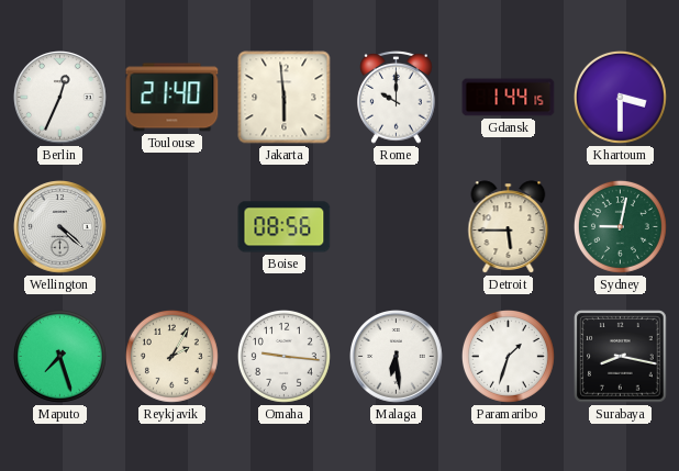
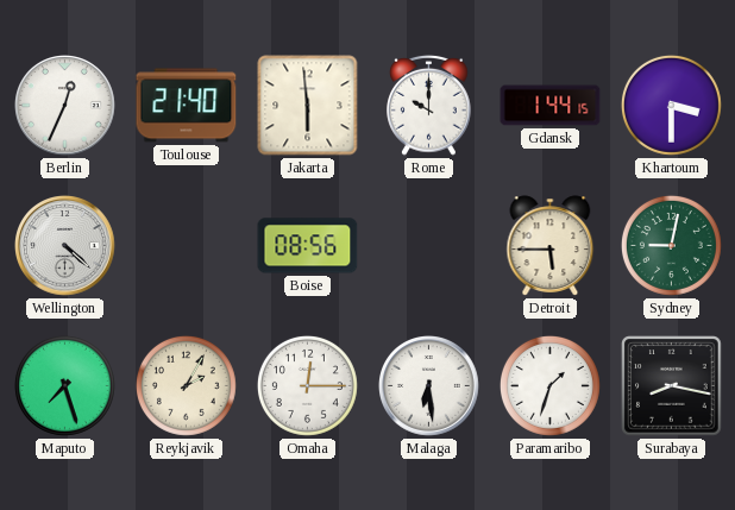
Omaha: 9:16 -> 12:15
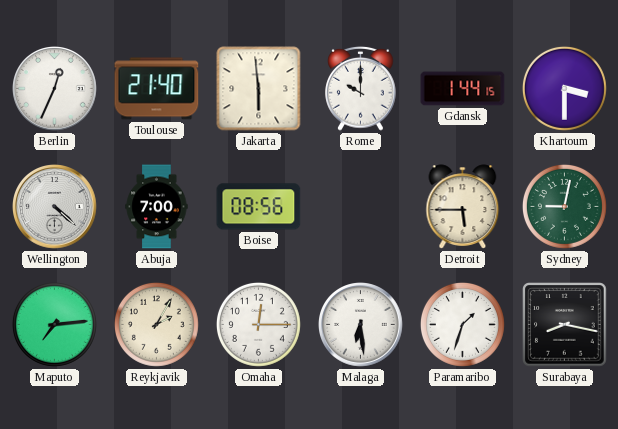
Abuja: none -> 7:00
Maputo: 7:27 -> 7:14
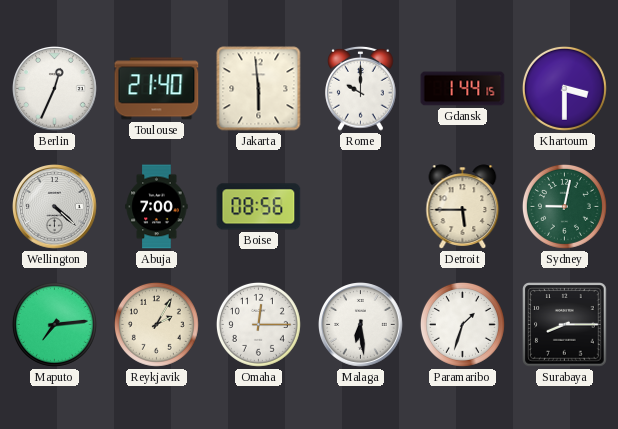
Surabaya: 8:17 -> 8:15
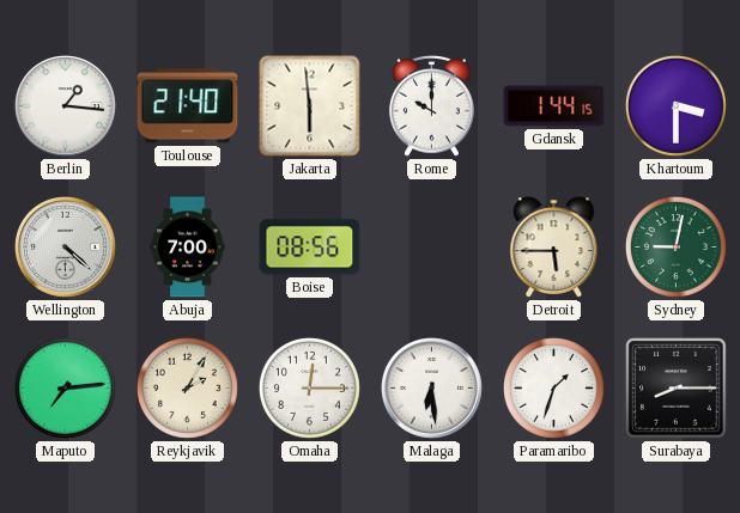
Berlin: 12:34 -> 1:16
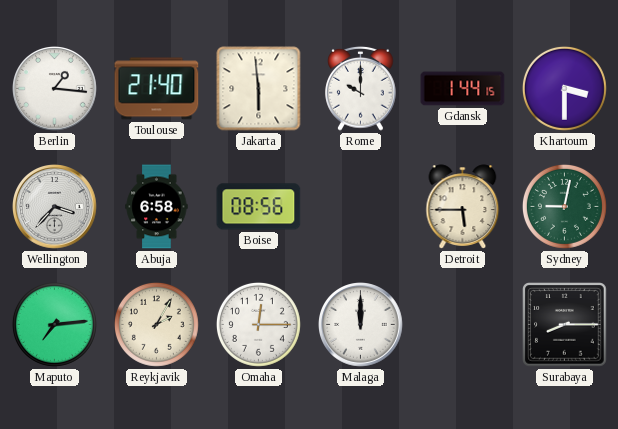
Wellington: 4:22 -> 3:37
Abuja: 7:00 -> 6:58
Malaga: 6:29 -> 12:00
Paramaribo: 1:33 -> none
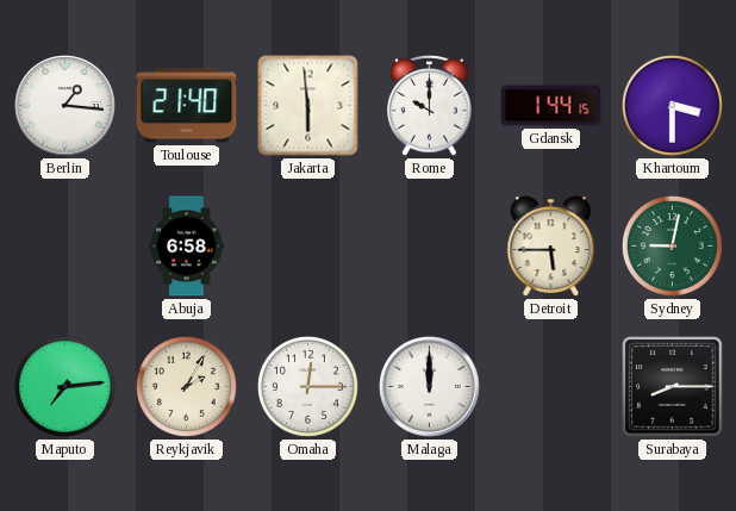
Wellington: 3:37 -> none
Boise: 08:56 -> none
